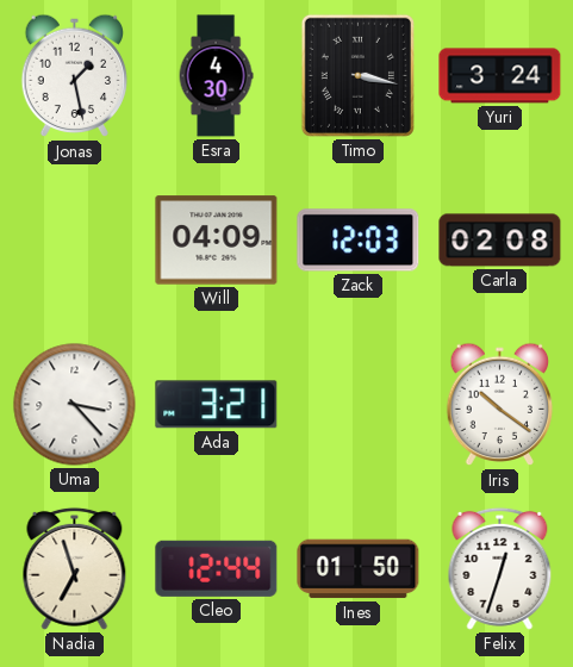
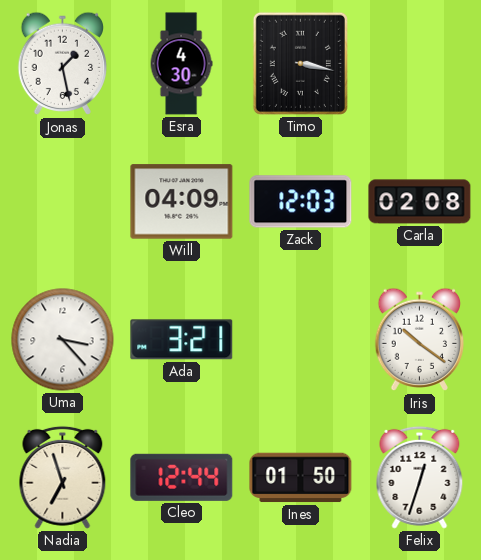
Yuri: 3:24 -> none
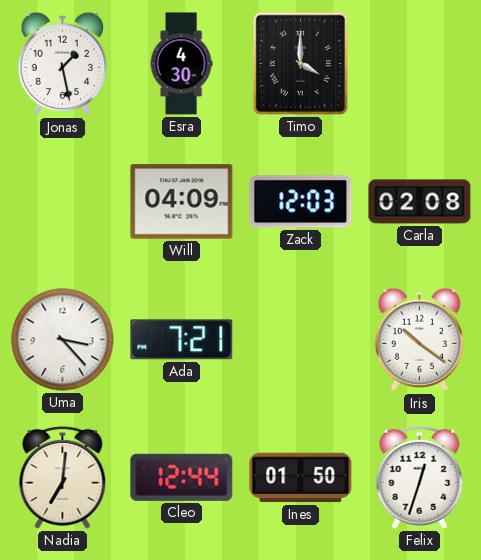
Timo: 3:17 -> 4:00
Ada: 3:21 -> 7:21
Nadia: 6:57 -> 7:01
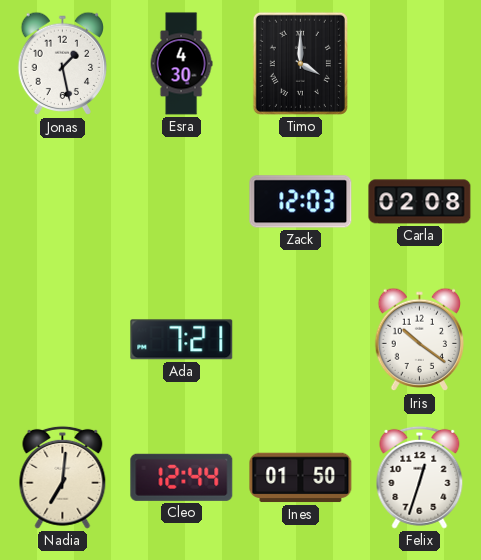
Will: 04:09 -> none
Uma: 3:23 -> none
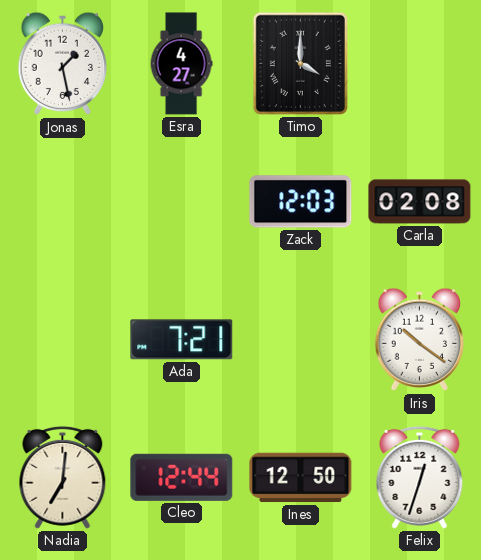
Esra: 4:30 -> 4:27
Ines: 01:50 -> 12:50
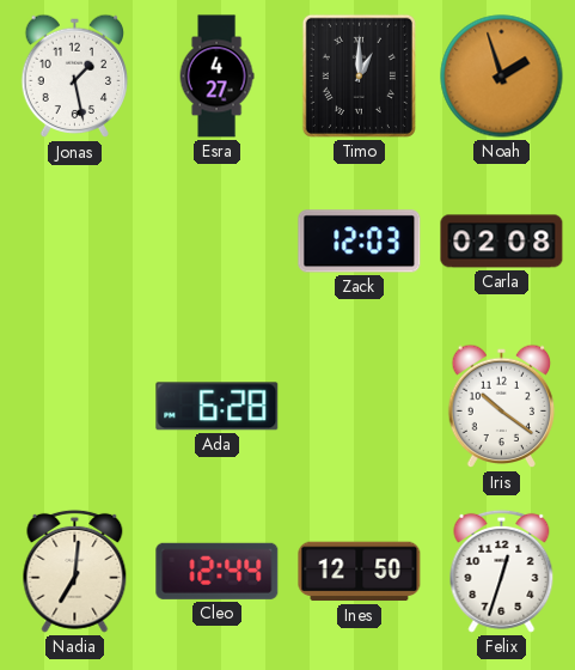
Timo: 4:00 -> 1:00
Noah: none -> 1:57
Ada: 7:21 -> 6:28
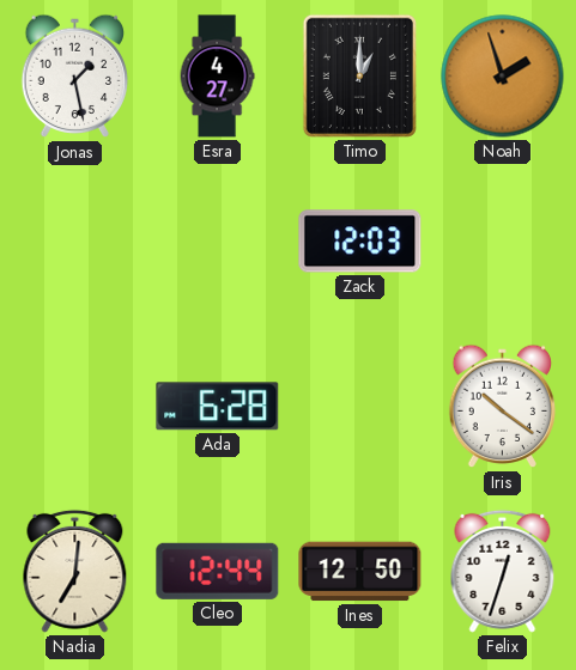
Carla: 02:08 -> none
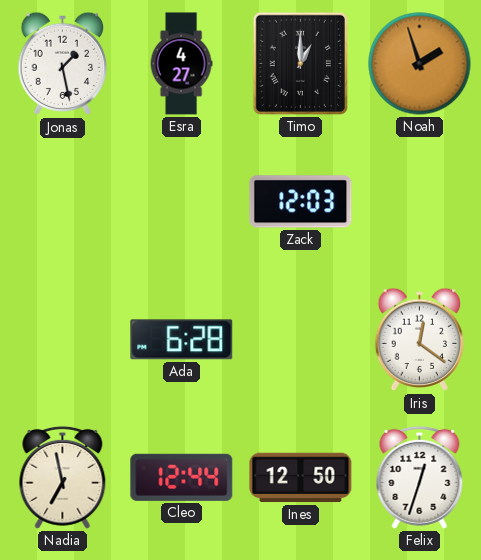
Iris: 10:21 -> 12:21
Nadia: 7:01 -> 6:58
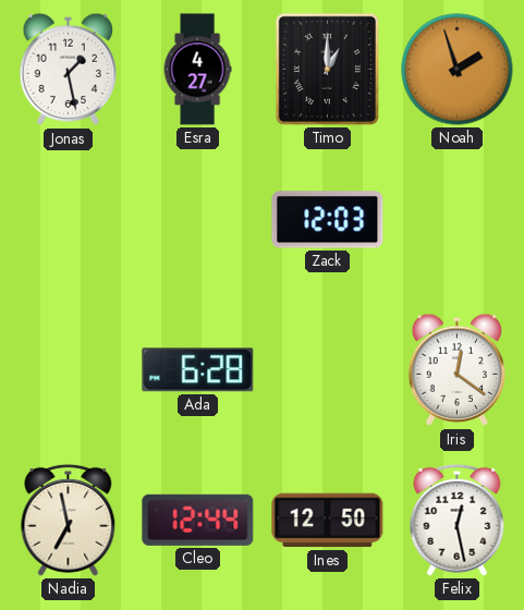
Felix: 12:33 -> 12:28
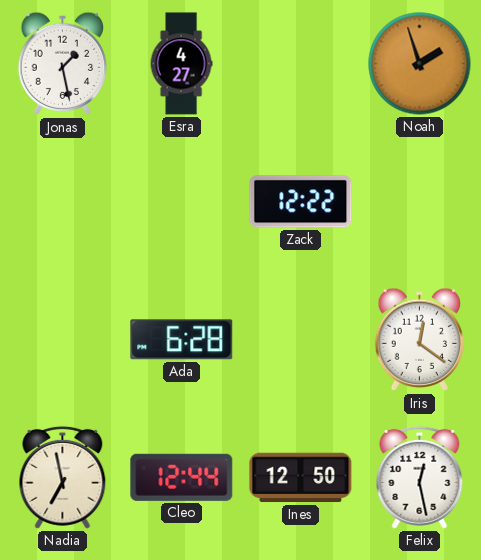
Timo: 1:00 -> none
Zack: 12:03 -> 12:22
